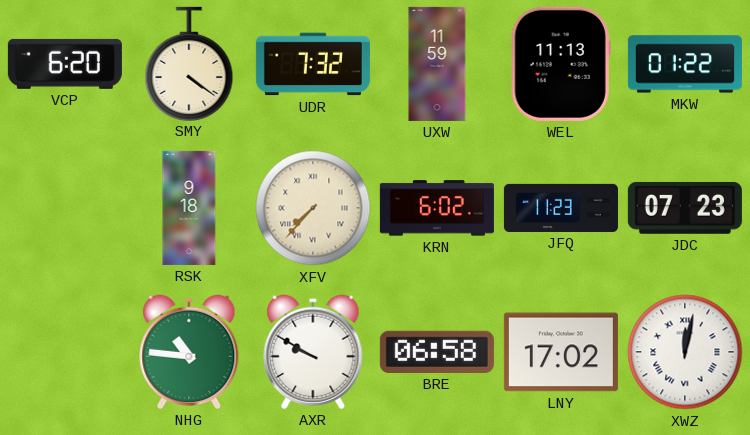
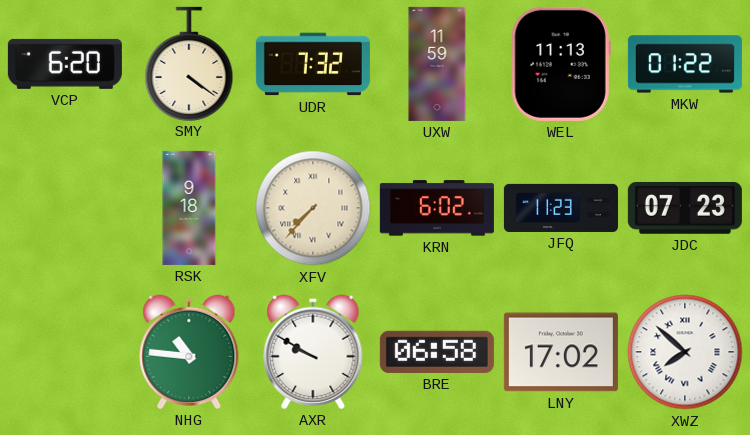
XWZ: 12:02 -> 7:52
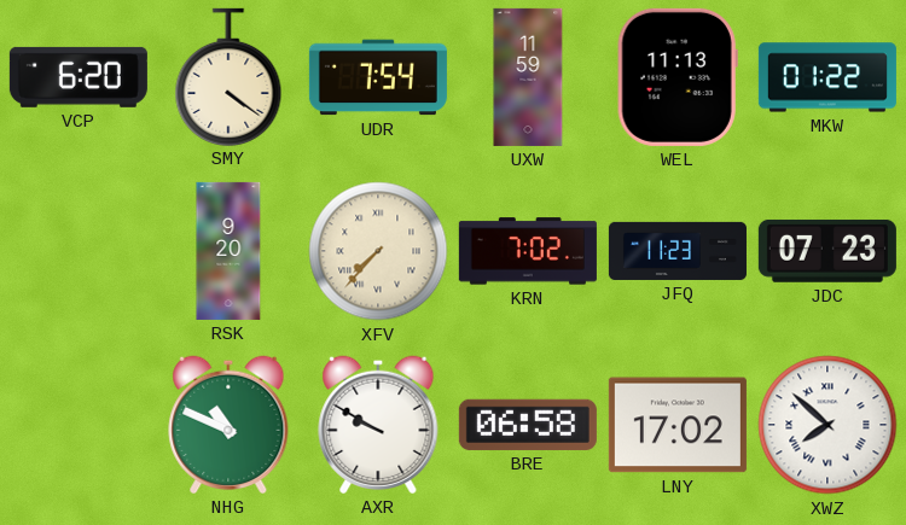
UDR: 7:32 -> 7:54
RSK: 9:18 -> 9:20
KRN: 6:02 -> 7:02
NHG: 10:46 -> 10:49
